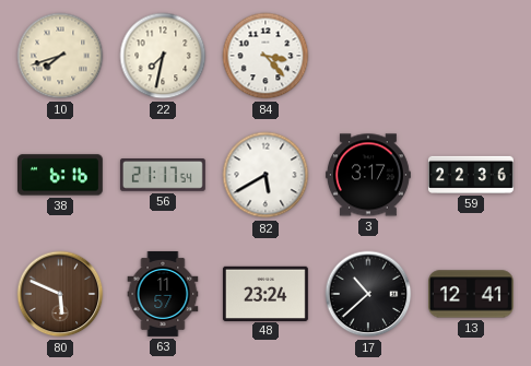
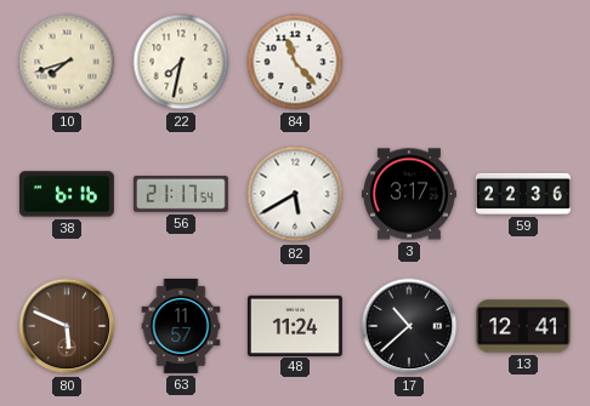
84: 3:23 -> 11:23
48: 23:24 -> 11:24
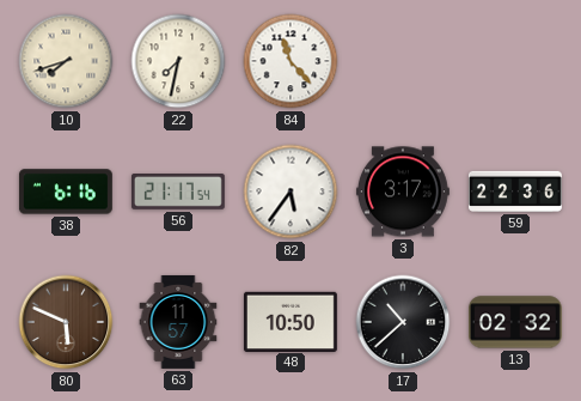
82: 5:40 -> 5:36
48: 11:24 -> 10:50
13: 12:41 -> 02:32
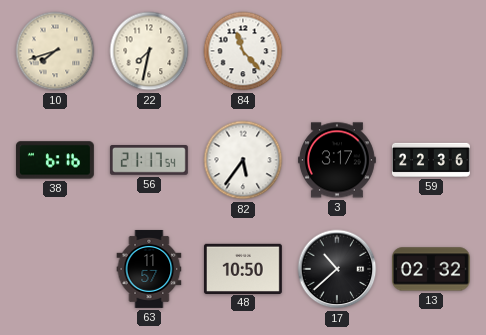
80: 5:49 -> none
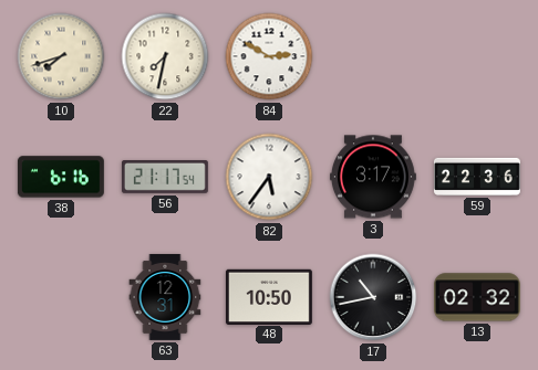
84: 11:23 -> 2:50
63: 11:57 -> 12:31
17: 10:38 -> 10:43
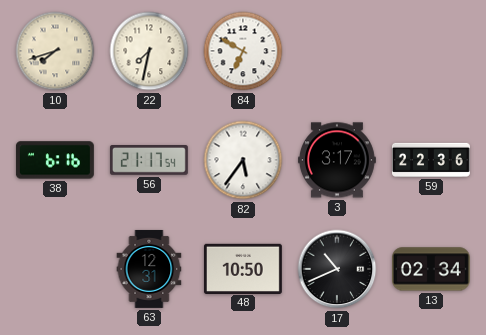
84: 2:50 -> 6:50
17: 10:43 -> 10:41
13: 02:32 -> 02:34
